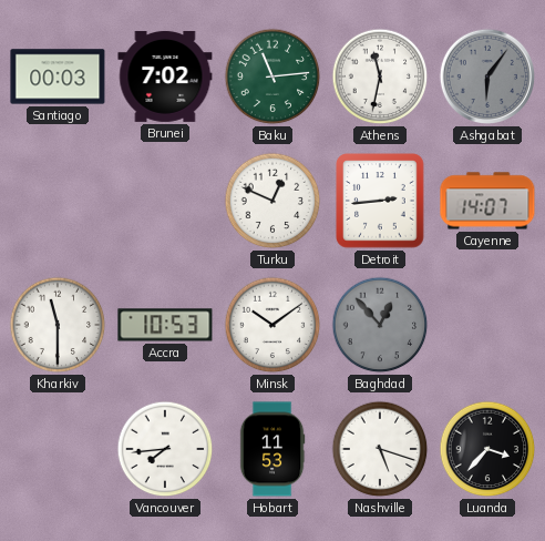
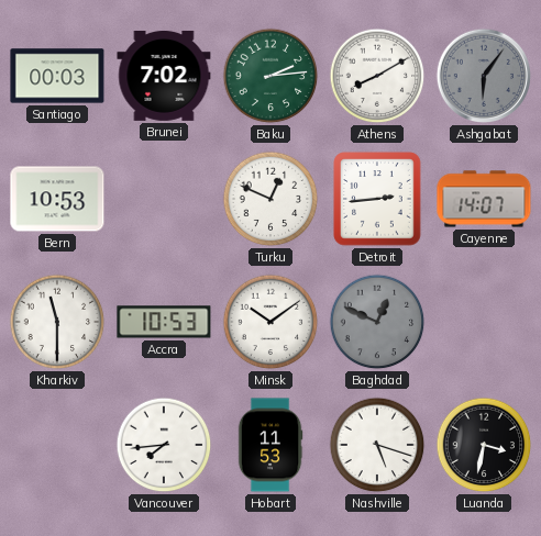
Baku: 11:14 -> 2:14
Athens: 11:32 -> 8:10
Bern: none -> 10:53
Baghdad: 12:53 -> 12:49
Luanda: 3:37 -> 3:32
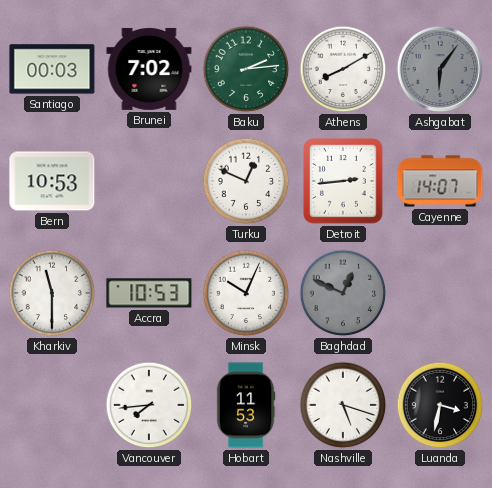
Minsk: 10:09 -> 10:04
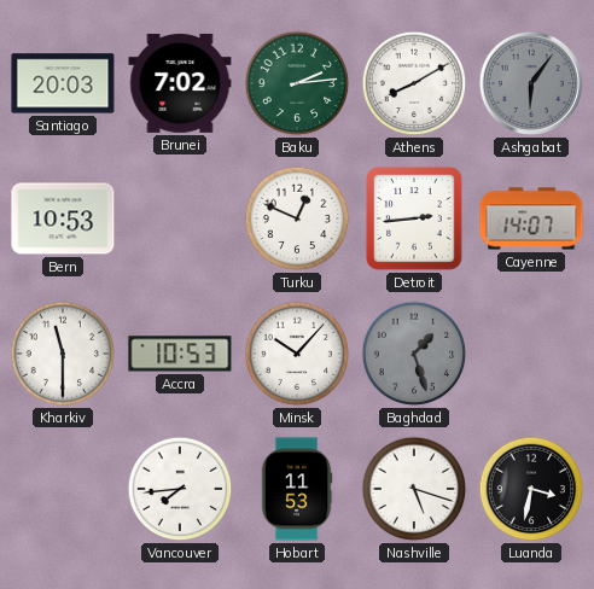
Santiago: 00:03 -> 20:03
Minsk: 10:04 -> 10:07
Baghdad: 12:49 -> 1:27
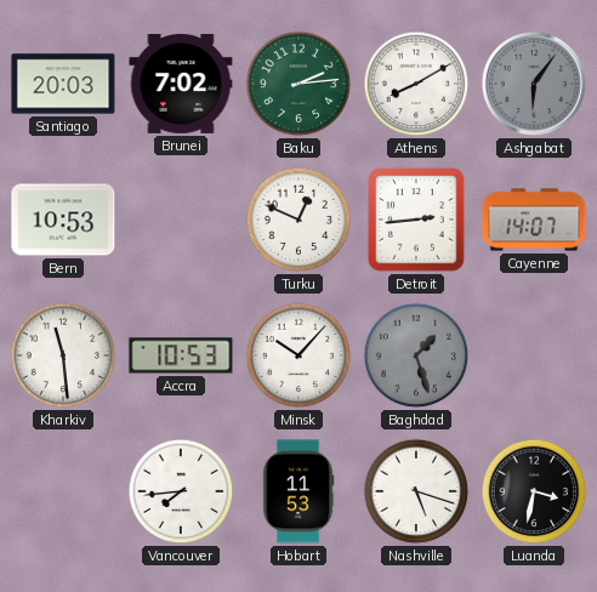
Kharkiv: 11:30 -> 11:29
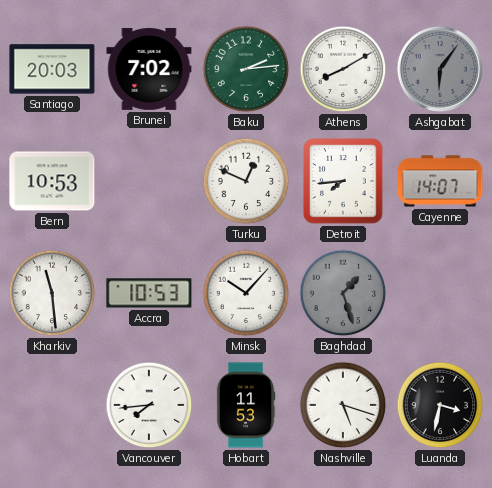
Detroit: 2:44 -> 7:44
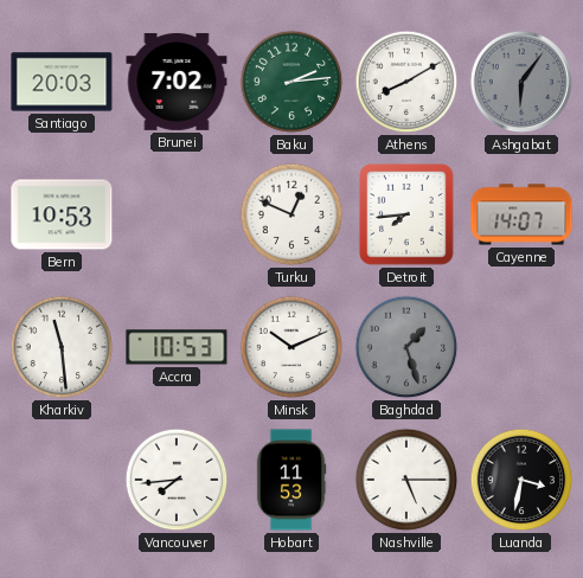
Minsk: 10:07 -> 10:11
Nashville: 5:18 -> 5:15
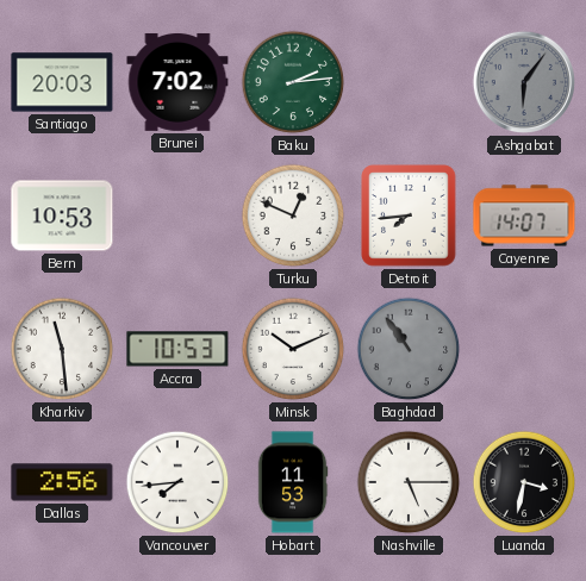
Athens: 8:10 -> none
Baghdad: 1:27 -> 10:54
Dallas: none -> 2:56
